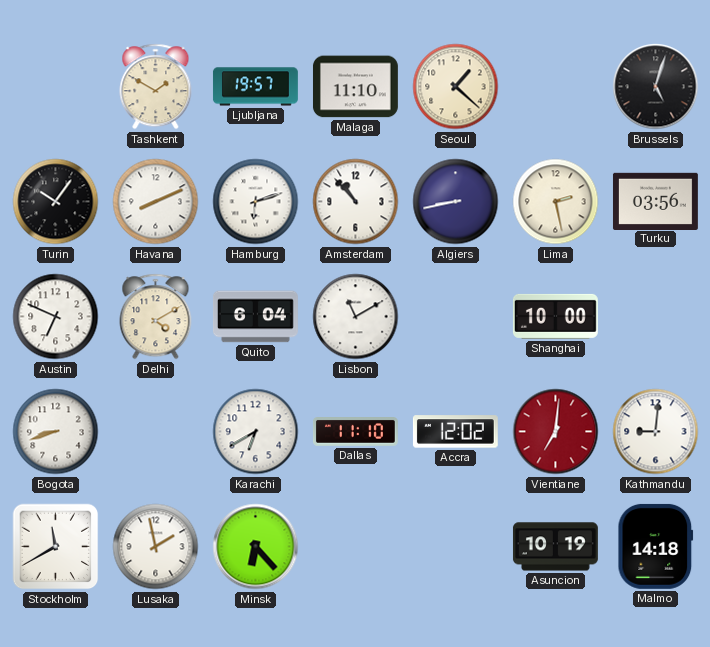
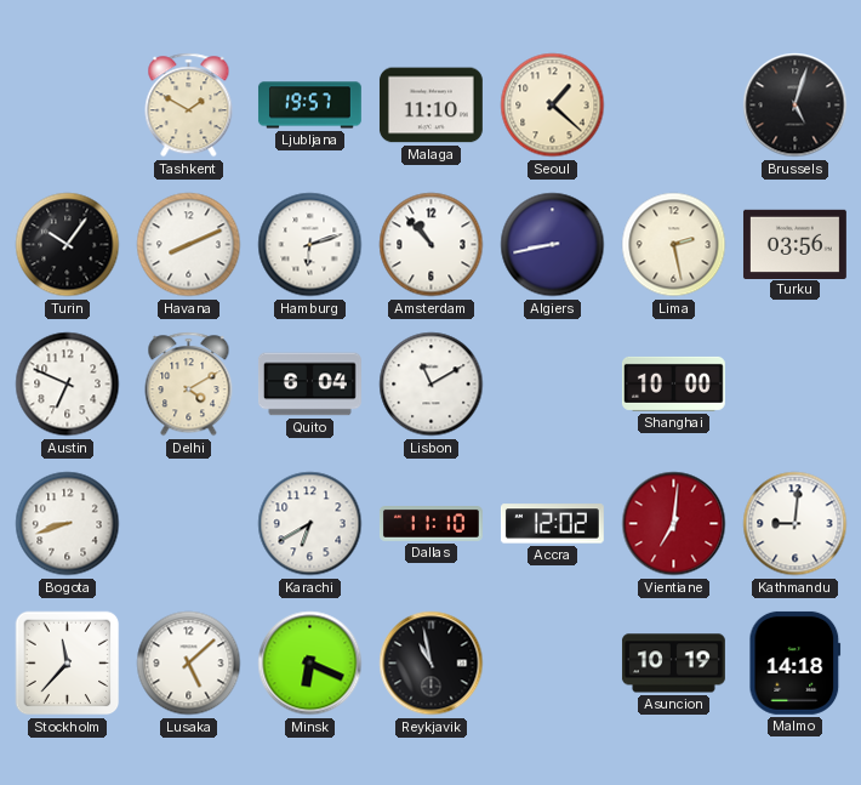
Stockholm: 11:40 -> 11:37
Lusaka: 1:58 -> 5:08
Minsk: 6:23 -> 6:19
Reykjavik: none -> 10:58
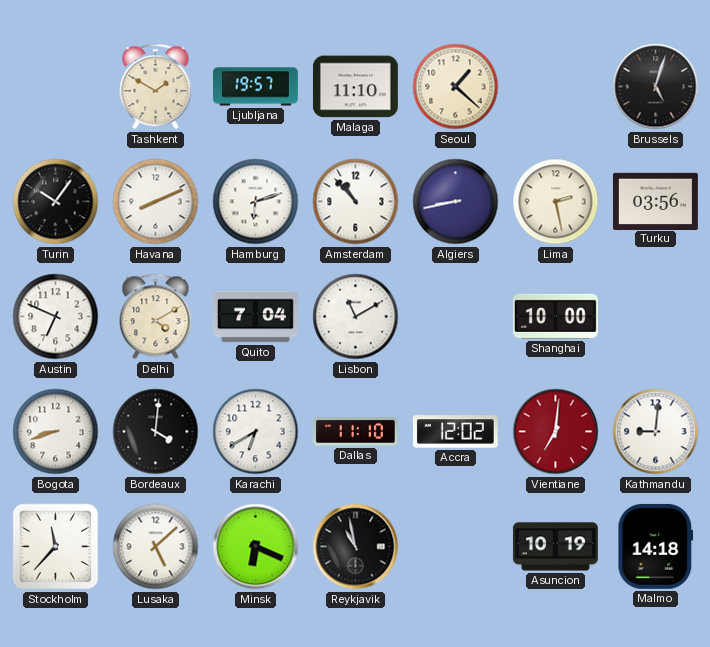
Quito: 6:04 -> 7:04
Bordeaux: none -> 4:01
